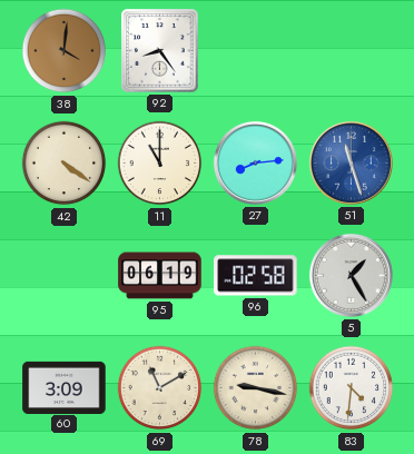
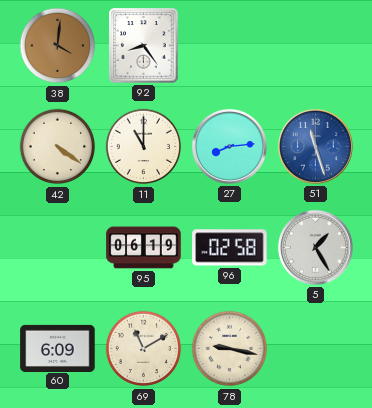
60: 3:09 -> 6:09
83: 4:31 -> none
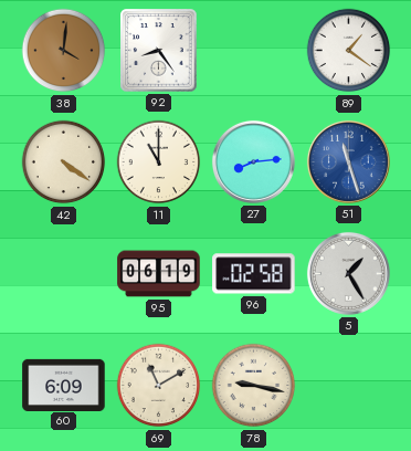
89: none -> 1:21
